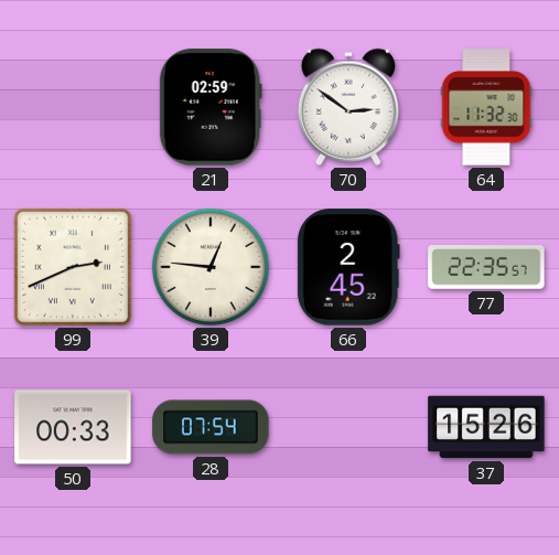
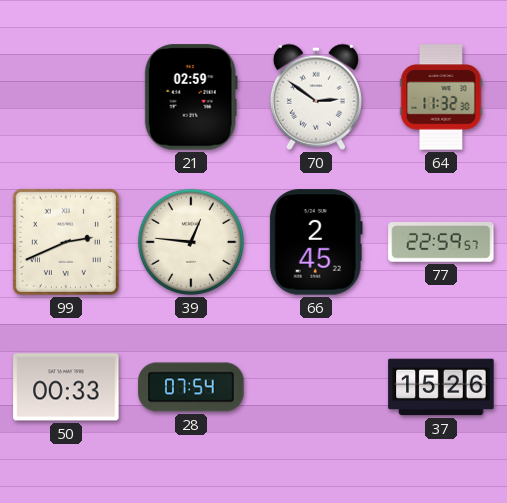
77: 22:35 -> 22:59
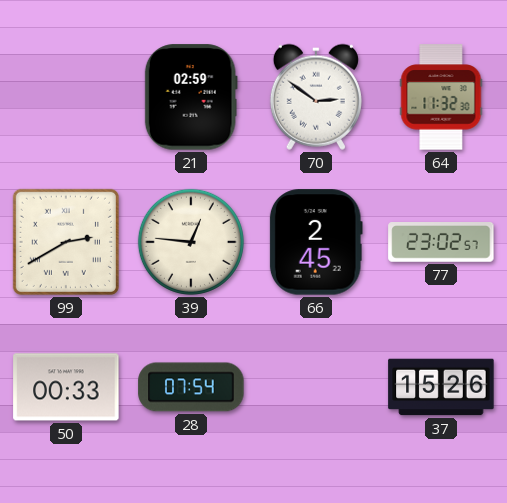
99: 2:41 -> 2:40
77: 22:59 -> 23:02
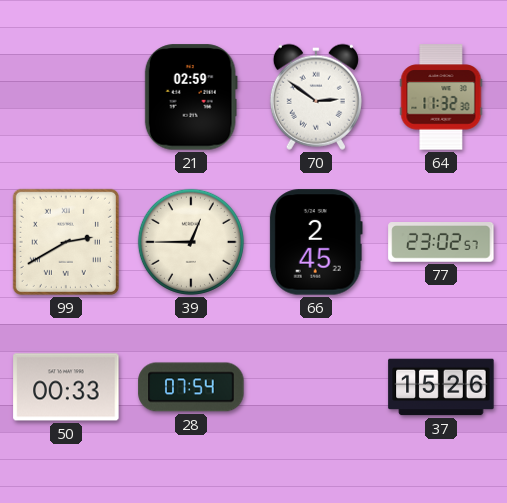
39: 12:46 -> 12:45
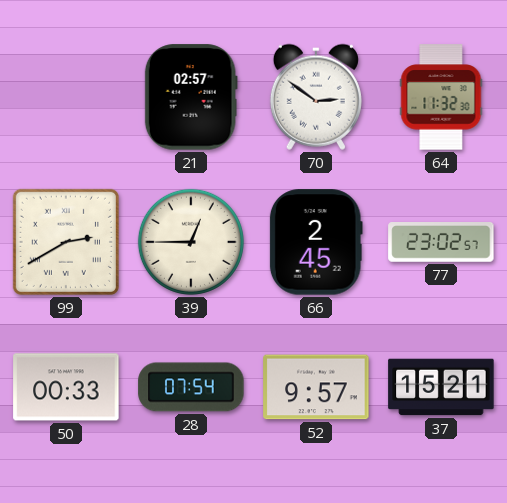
21: 02:59 -> 02:57
52: none -> 9:57
37: 15:26 -> 15:21
